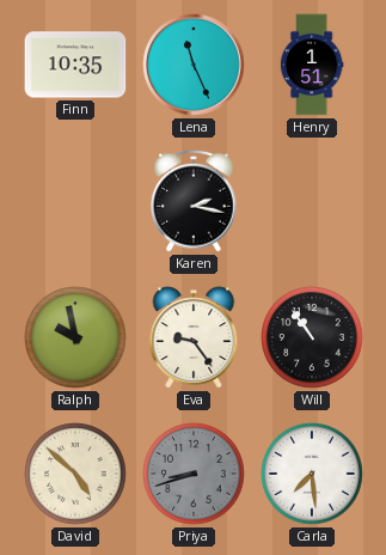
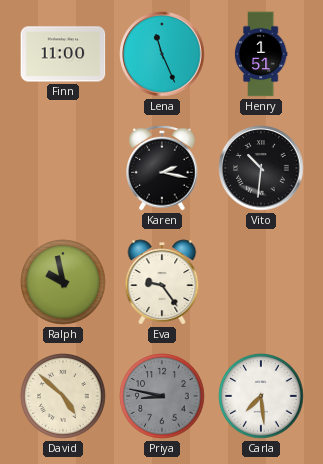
Finn: 10:35 -> 11:00
Vito: none -> 10:31
Will: 10:54 -> none
Priya: 8:42 -> 8:47
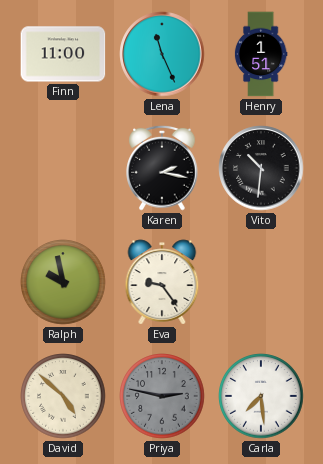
Priya: 8:47 -> 2:47
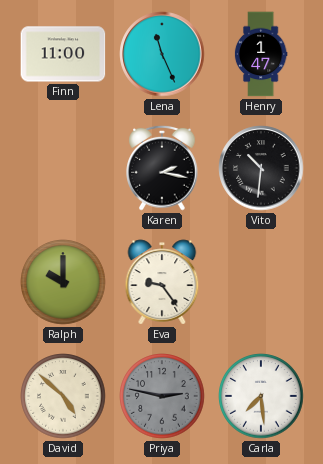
Henry: 1:51 -> 1:47
Ralph: 9:58 -> 10:00
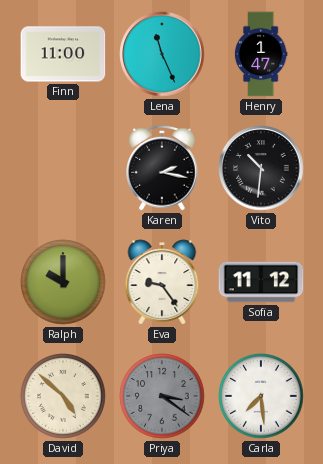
Sofia: none -> 11:12
Priya: 2:47 -> 3:21
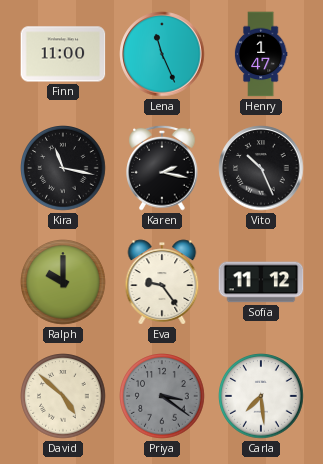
Kira: none -> 11:17
Vito: 10:31 -> 10:26
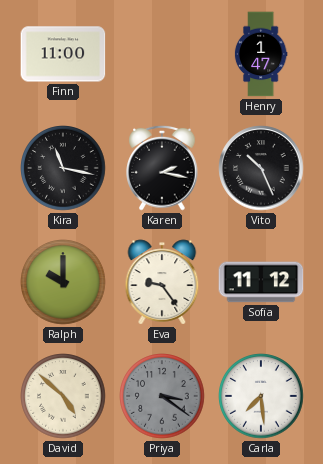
Lena: 11:26 -> none
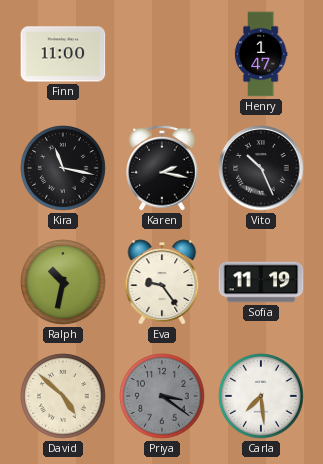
Ralph: 10:00 -> 10:32
Sofia: 11:12 -> 11:19
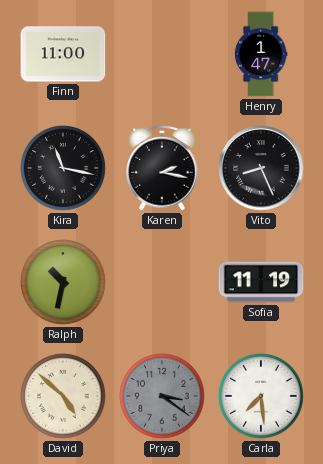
Vito: 10:26 -> 8:26
Eva: 9:24 -> none
